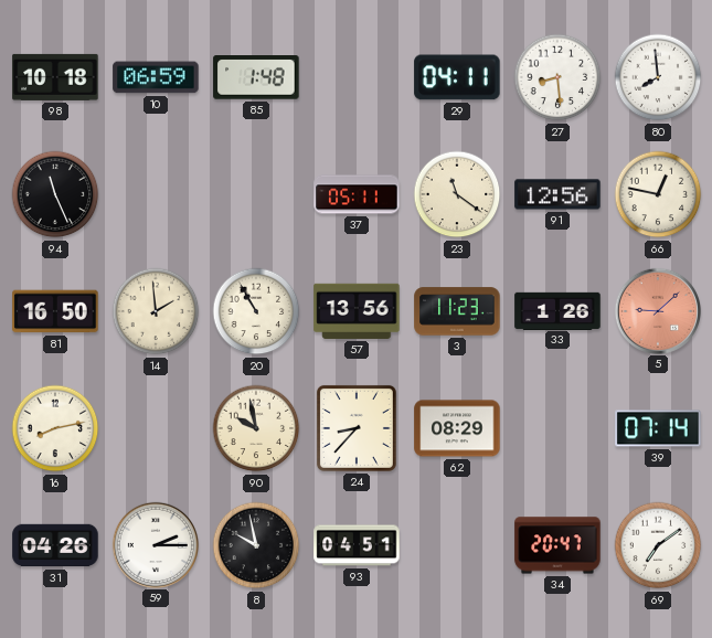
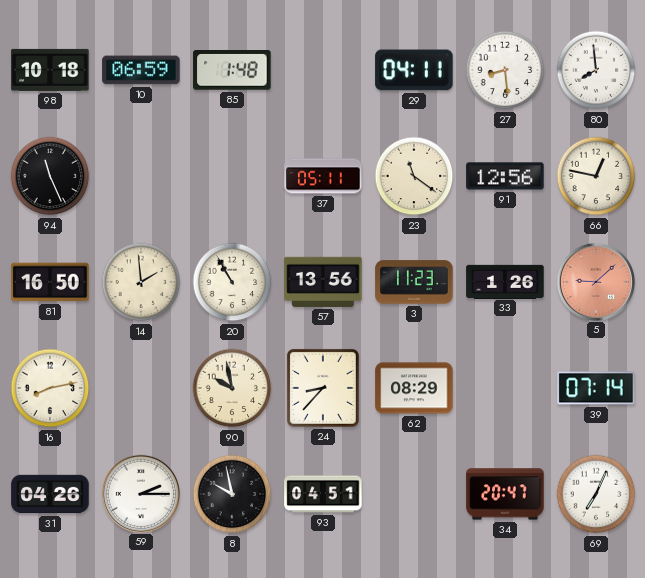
69: 7:09 -> 7:04
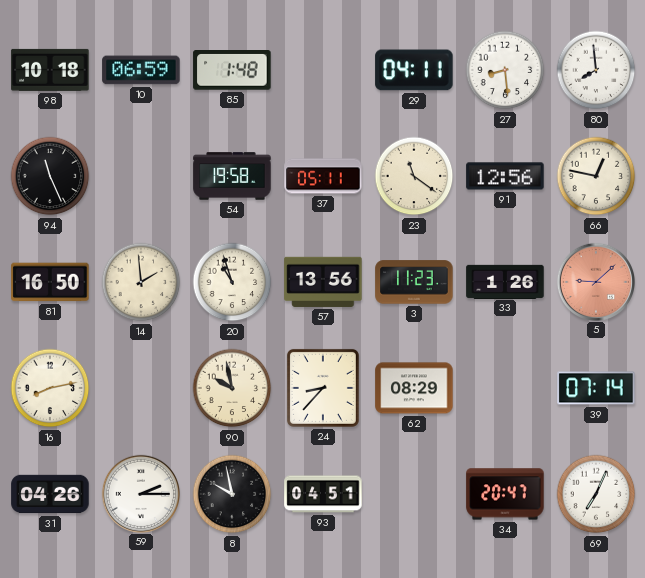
54: none -> 19:58
20: 10:55 -> 10:57
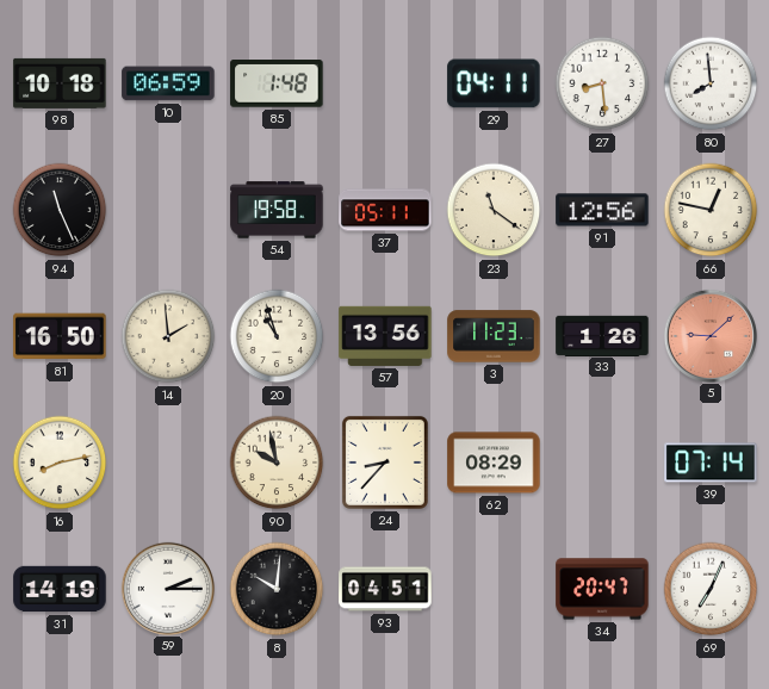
31: 04:26 -> 14:19
8: 9:58 -> 10:01
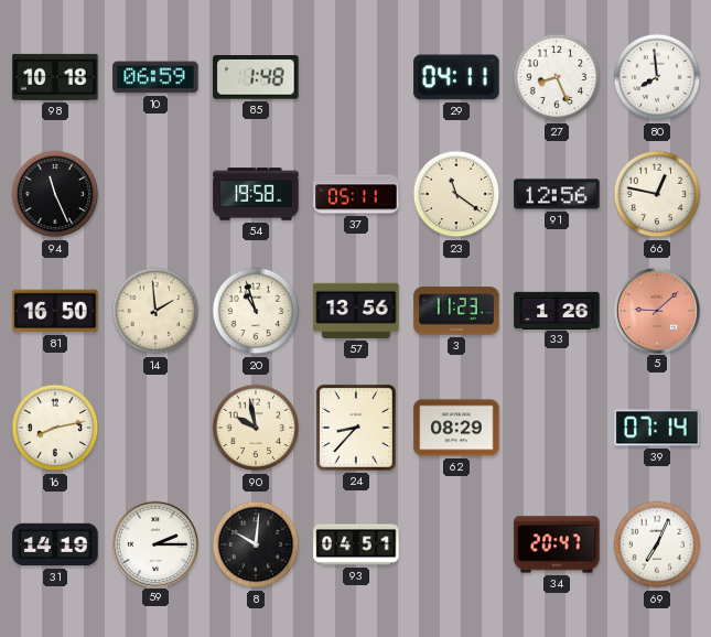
27: 8:29 -> 8:26
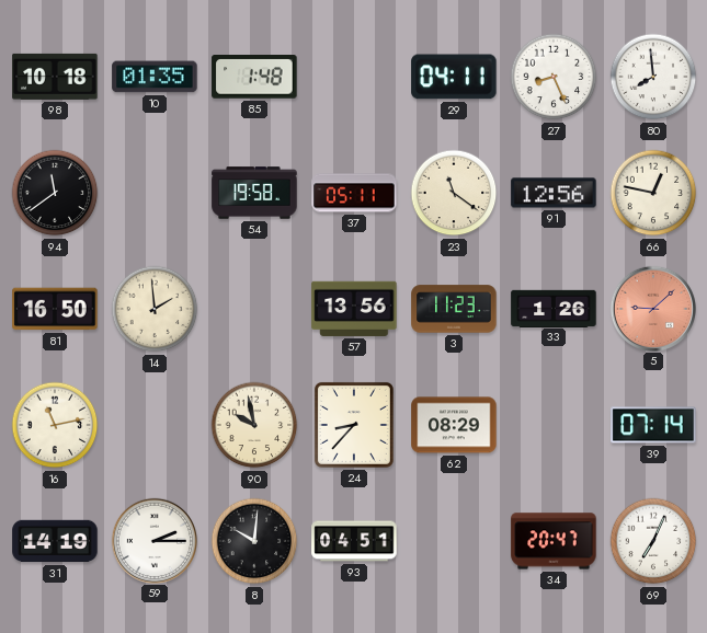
10: 06:59 -> 01:35
94: 11:26 -> 11:39
20: 10:57 -> none
16: 8:13 -> 11:13
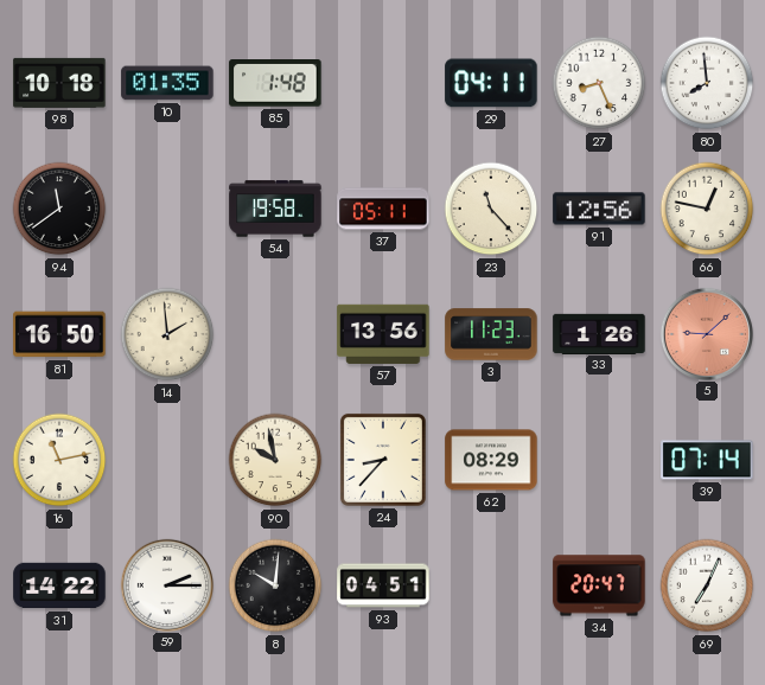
23: 11:21 -> 11:23
31: 14:19 -> 14:22
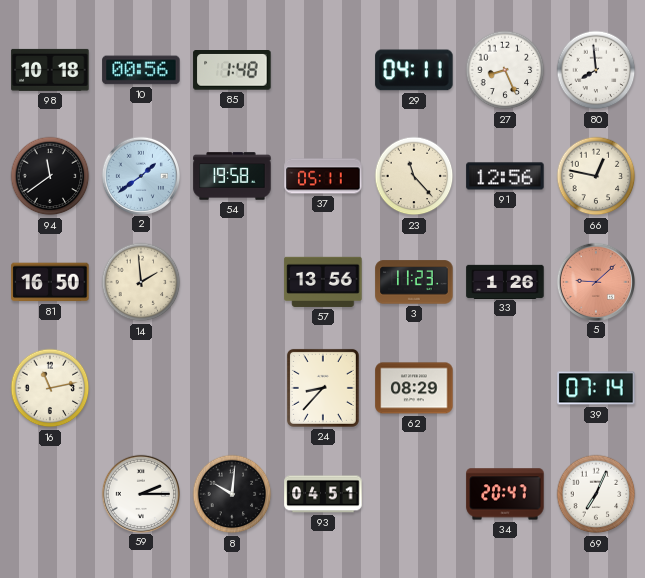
10: 01:35 -> 00:56
2: none -> 1:39
90: 9:58 -> none
31: 14:22 -> none
